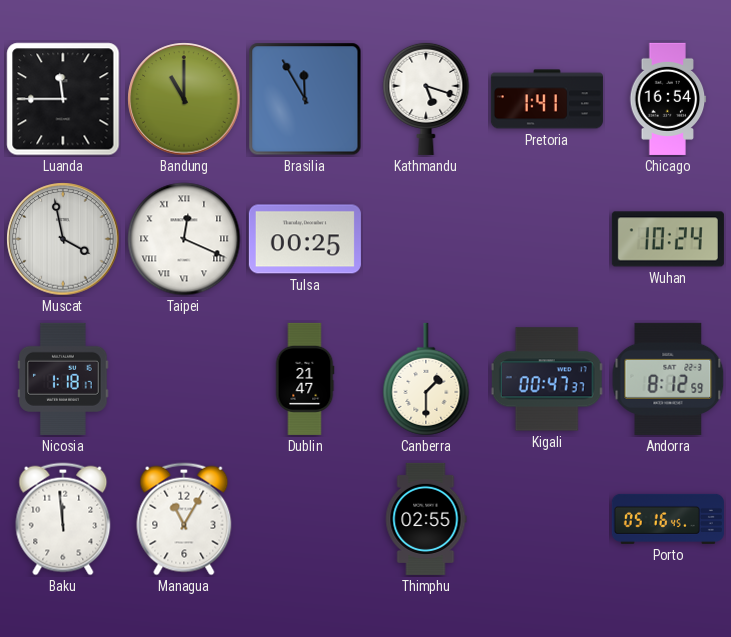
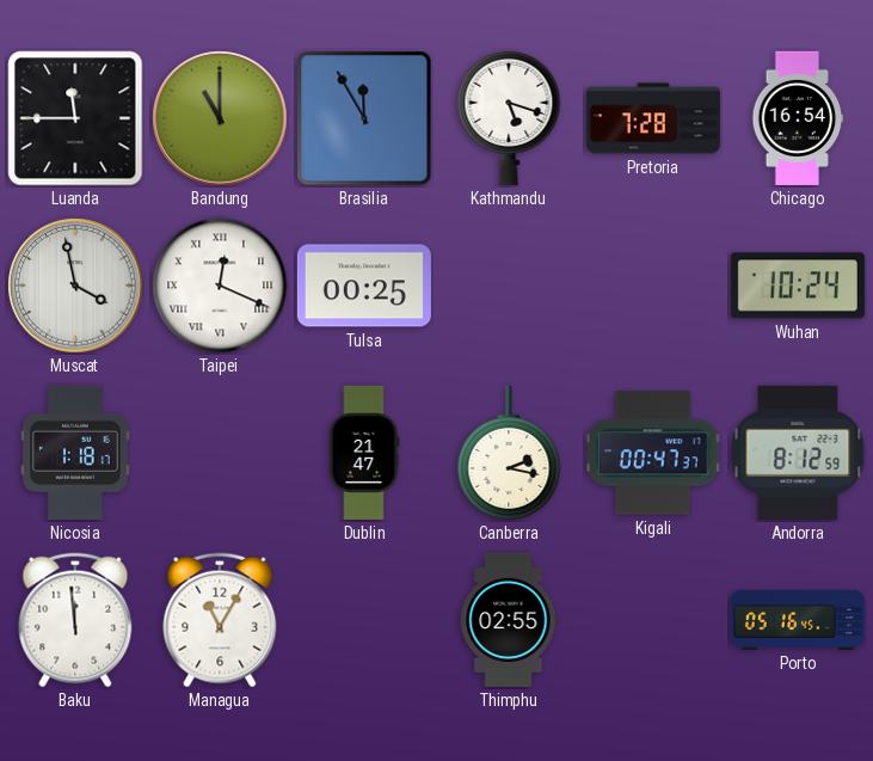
Pretoria: 1:41 -> 7:28
Canberra: 1:30 -> 2:17
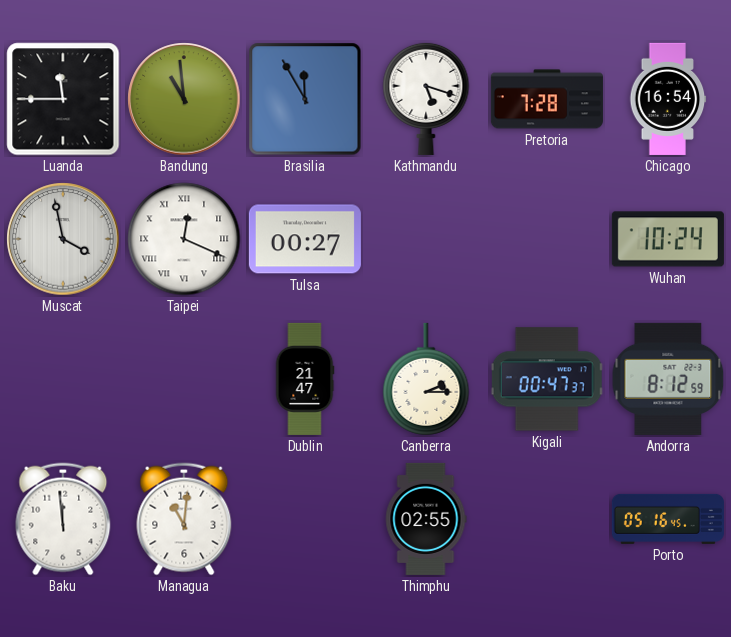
Bandung: 11:00 -> 10:59
Tulsa: 00:25 -> 00:27
Nicosia: 1:18 -> none
Canberra: 2:17 -> 2:15
Managua: 11:05 -> 11:01
